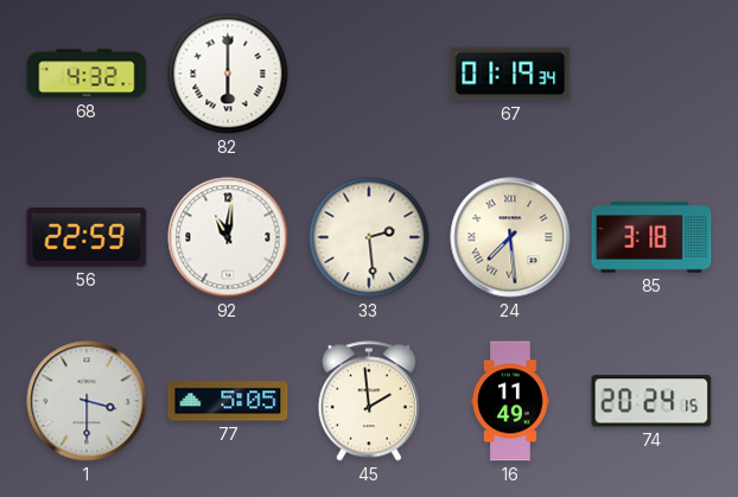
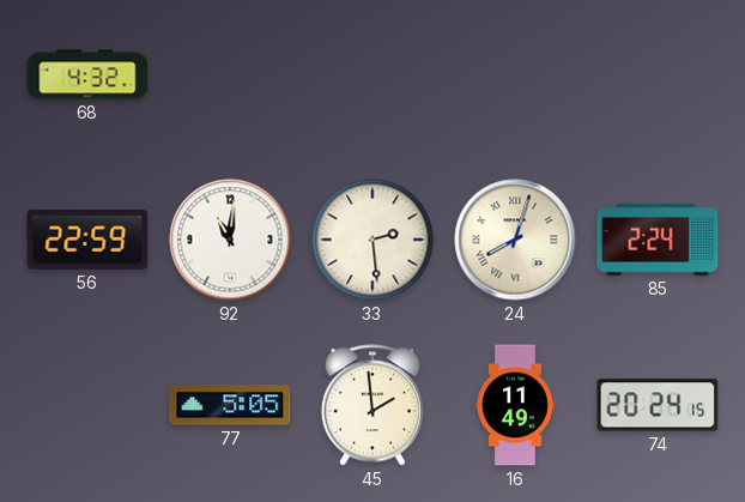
82: 6:00 -> none
67: 01:19 -> none
24: 7:29 -> 8:03
85: 3:18 -> 2:24
1: 3:30 -> none
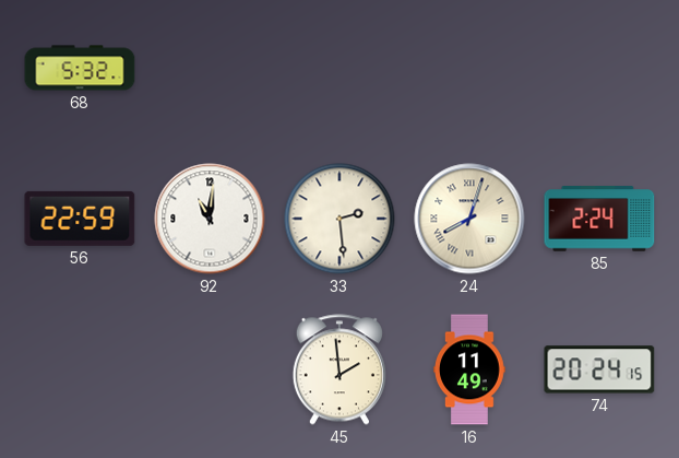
68: 4:32 -> 5:32
77: 5:05 -> none
